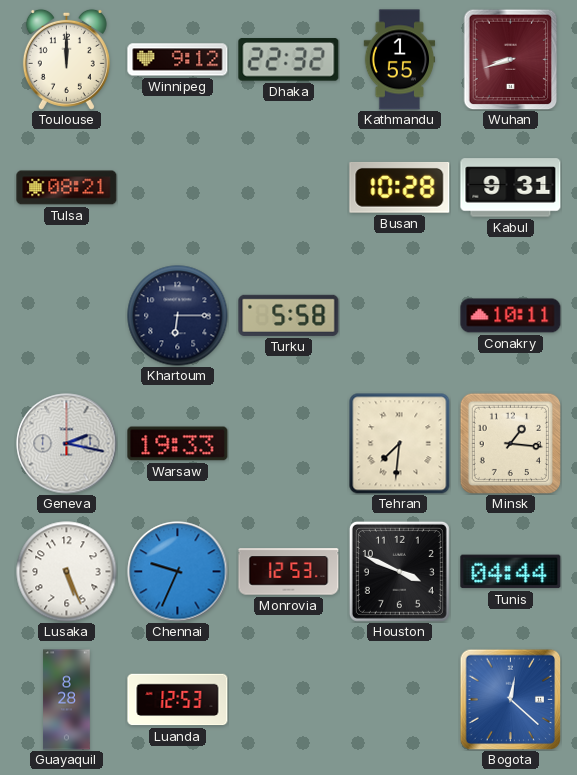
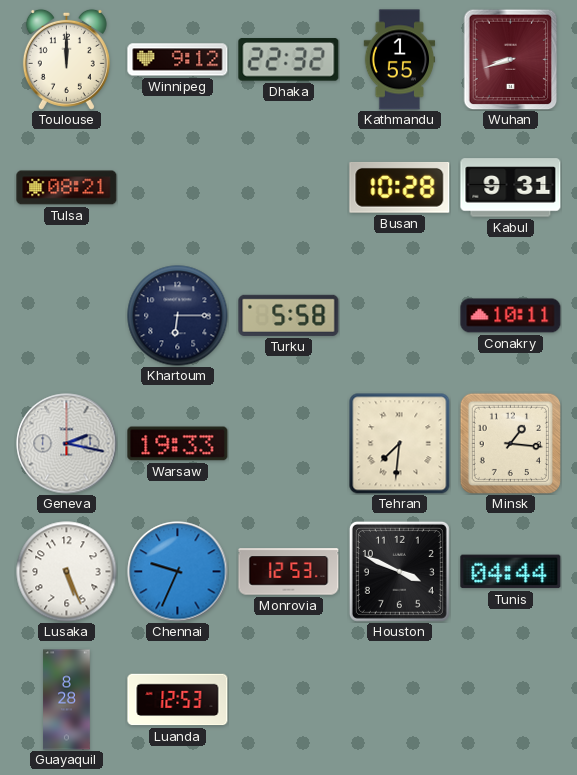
Bogota: 12:22 -> none
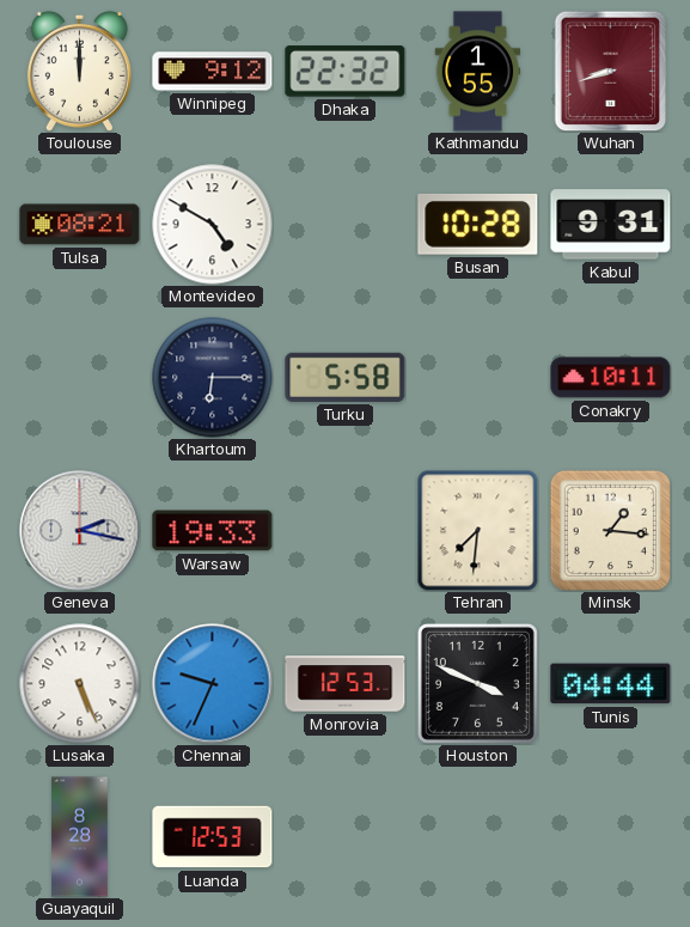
Montevideo: none -> 4:50
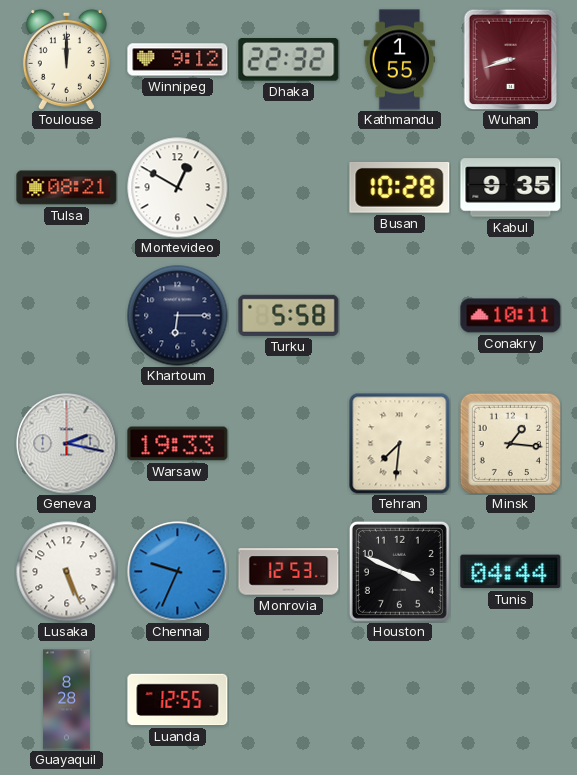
Montevideo: 4:50 -> 12:50
Kabul: 9:31 -> 9:35
Luanda: 12:53 -> 12:55
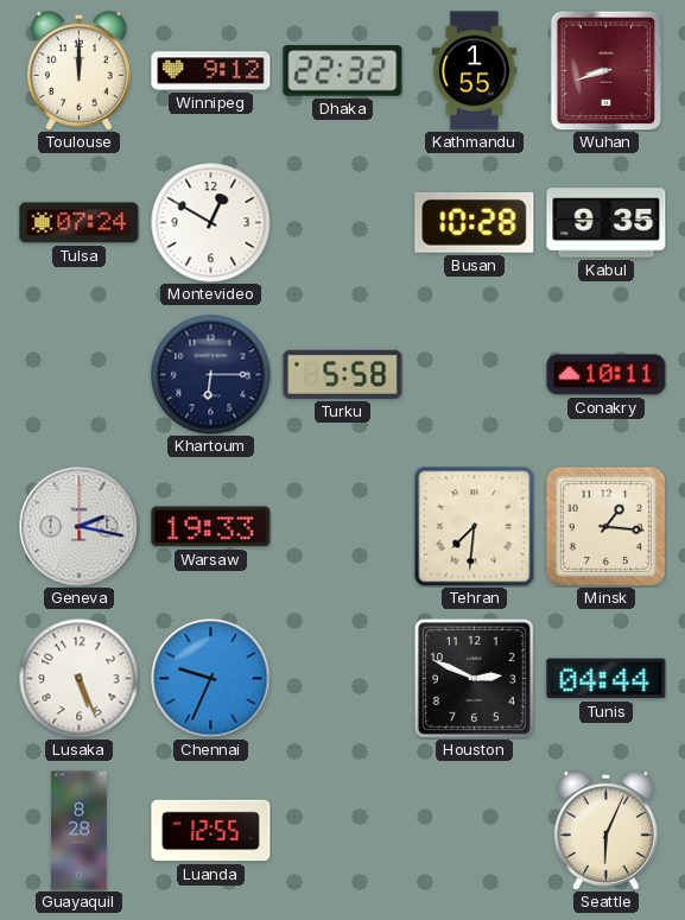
Tulsa: 08:21 -> 07:24
Monrovia: 12:53 -> none
Houston: 3:49 -> 2:49
Seattle: none -> 6:04
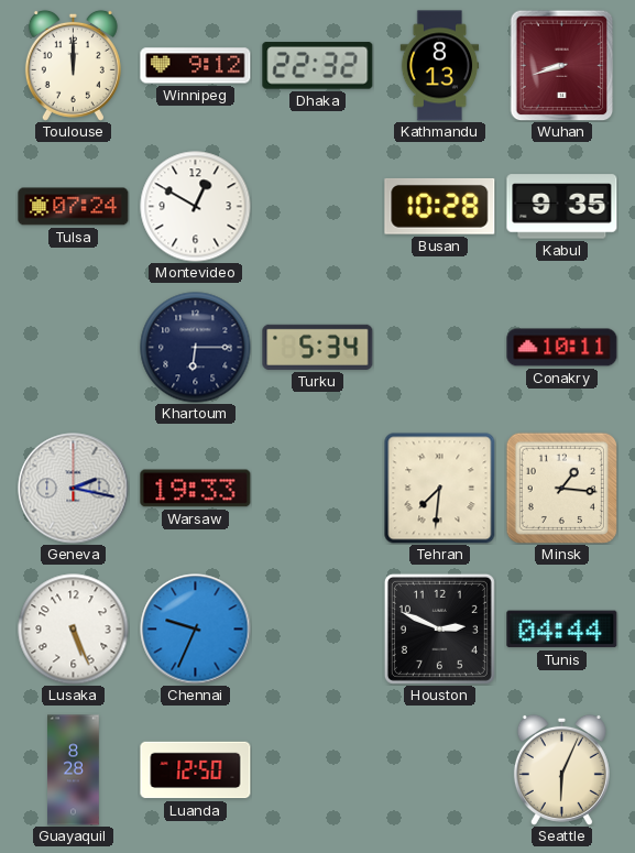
Kathmandu: 1:55 -> 8:13
Turku: 5:58 -> 5:34
Luanda: 12:55 -> 12:50
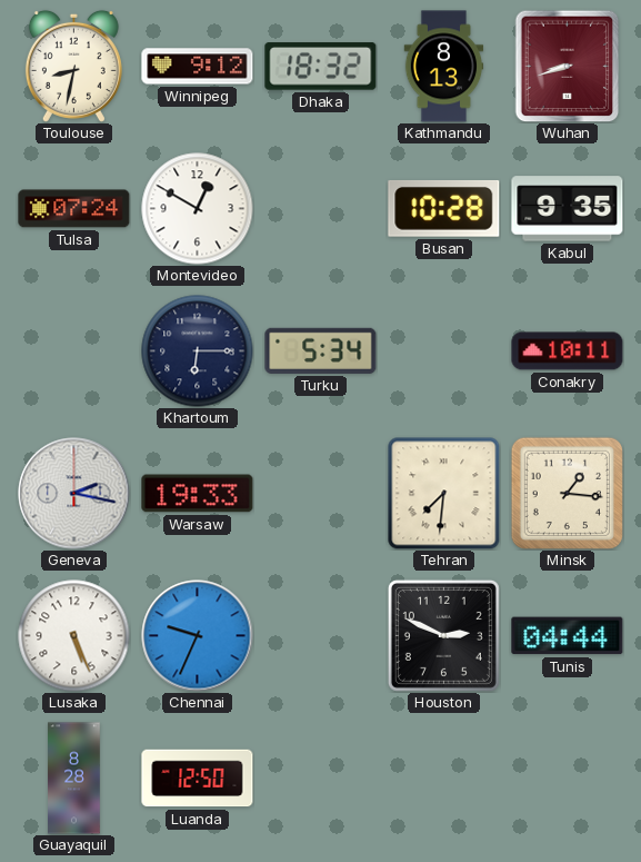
Toulouse: 12:00 -> 8:32
Dhaka: 22:32 -> 18:32
Seattle: 6:04 -> none
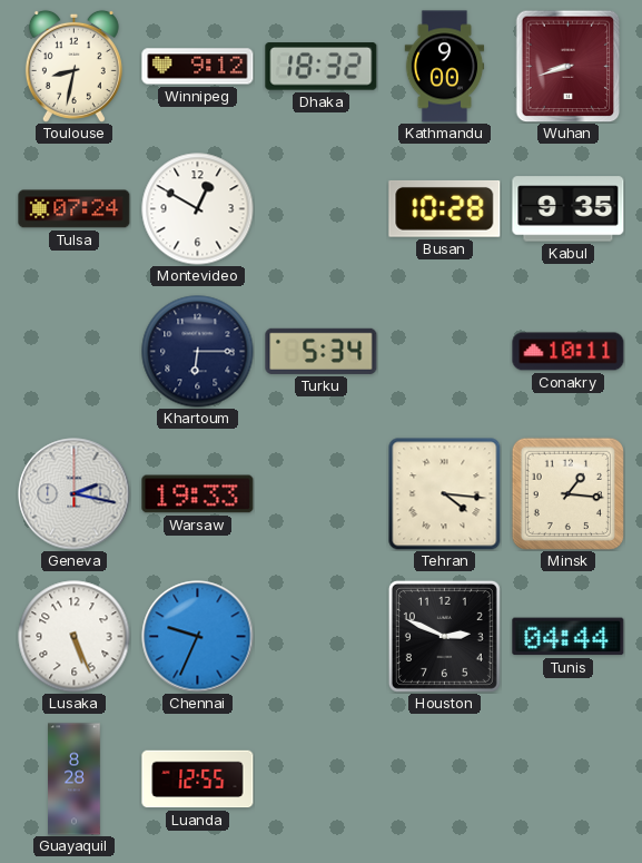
Kathmandu: 8:13 -> 9:00
Tehran: 7:31 -> 4:16
Luanda: 12:50 -> 12:55
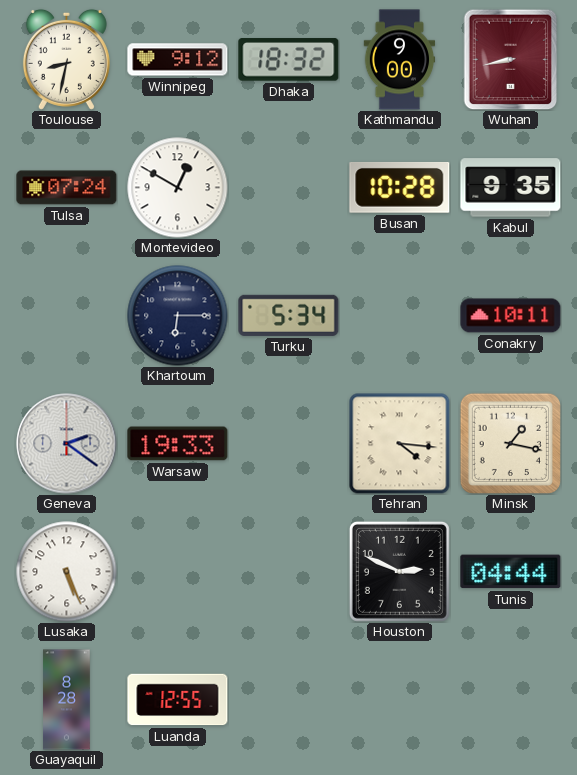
Wuhan: 8:42 -> 8:43
Geneva: 2:17 -> 2:21
Minsk: 1:16 -> 1:17
Chennai: 9:34 -> none
